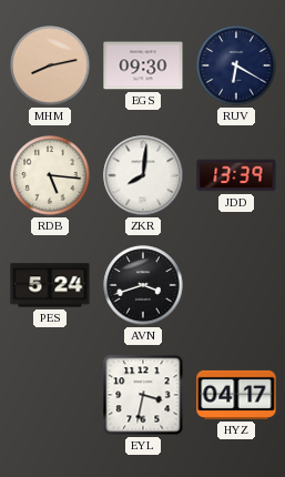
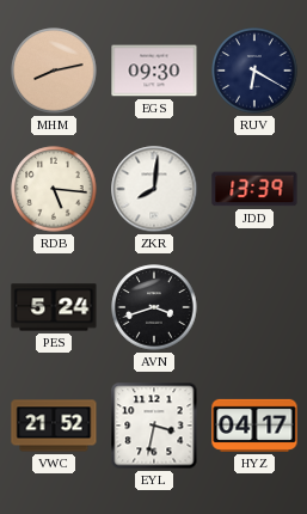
VWC: none -> 21:52
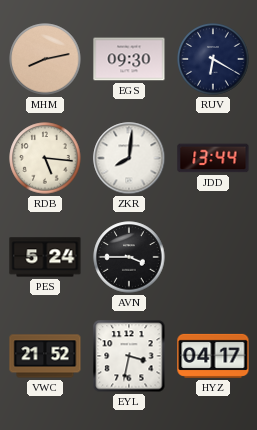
JDD: 13:39 -> 13:44
AVN: 3:42 -> 3:45
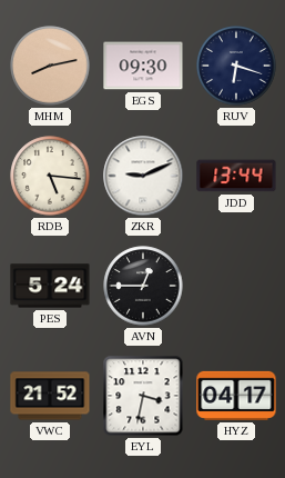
RUV: 6:20 -> 6:18
ZKR: 8:01 -> 9:11
AVN: 3:45 -> 12:45
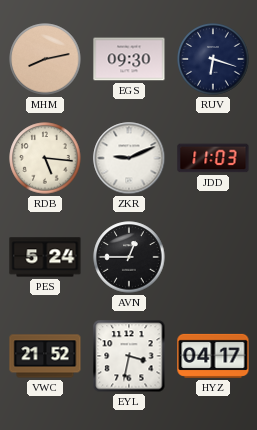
JDD: 13:44 -> 11:03
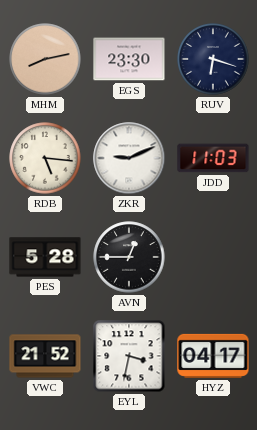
EGS: 09:30 -> 23:30
PES: 5:24 -> 5:28
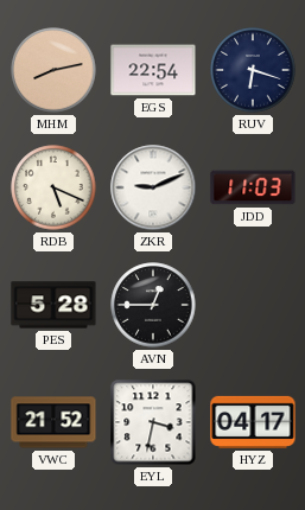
EGS: 23:30 -> 22:54
RDB: 5:16 -> 5:19
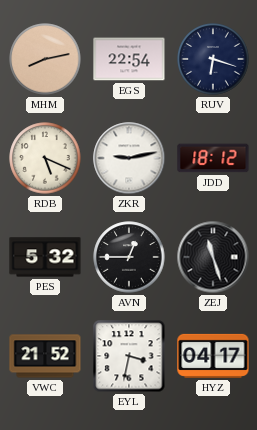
ZKR: 9:11 -> 9:13
JDD: 11:03 -> 18:12
PES: 5:28 -> 5:32
ZEJ: none -> 11:27
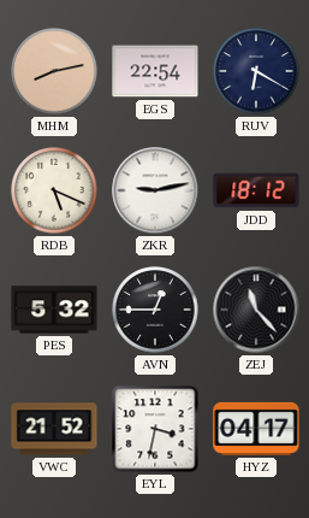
RUV: 6:18 -> 6:20
ZEJ: 11:27 -> 11:23
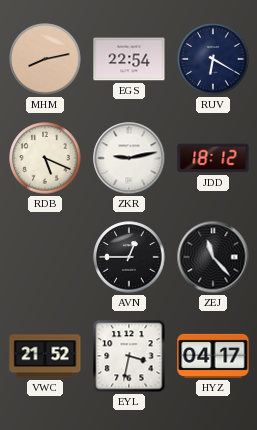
PES: 5:32 -> none
